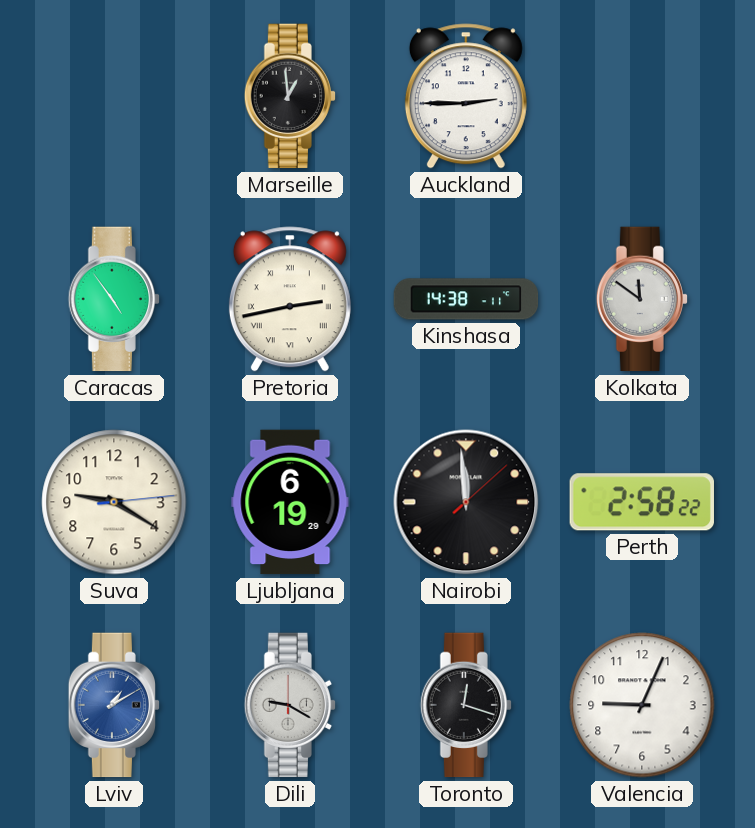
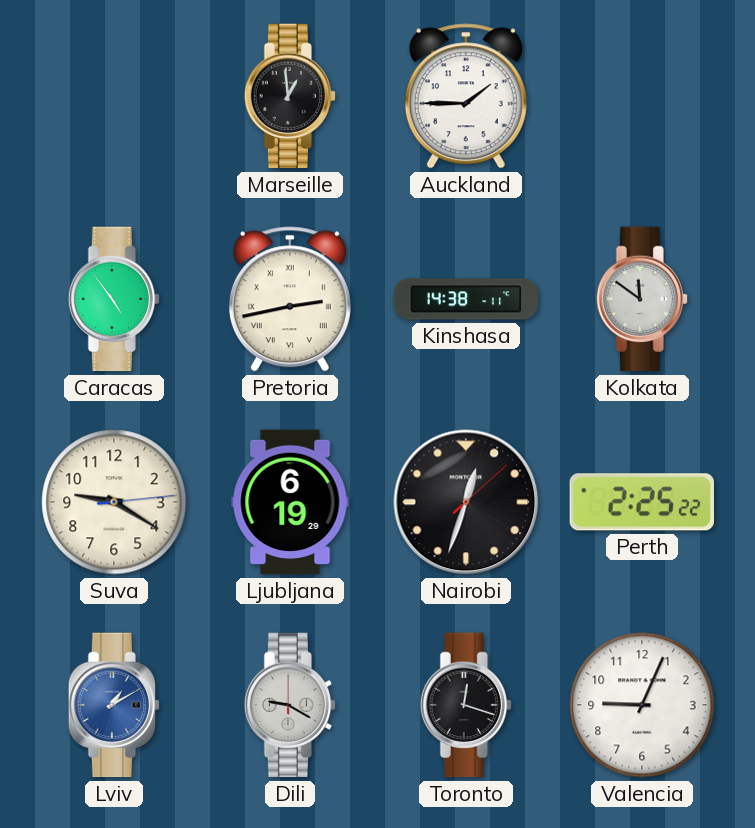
Auckland: 2:45 -> 1:45
Nairobi: 11:59 -> 12:33
Perth: 2:58 -> 2:25
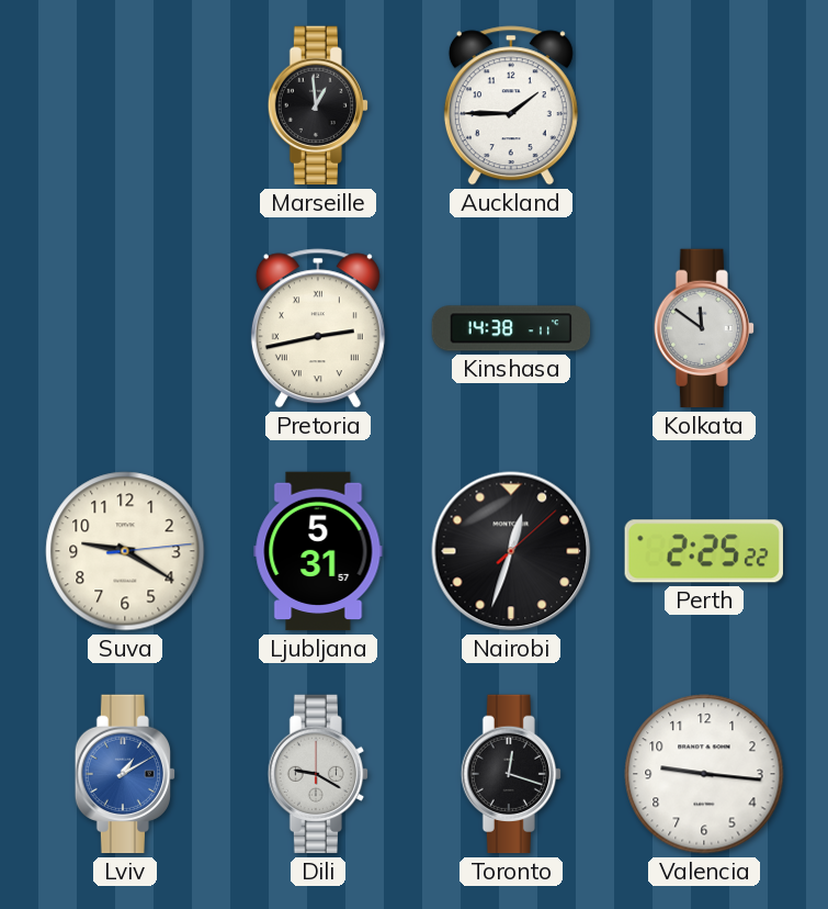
Caracas: 4:54 -> none
Ljubljana: 6:19 -> 5:31
Valencia: 9:04 -> 9:16
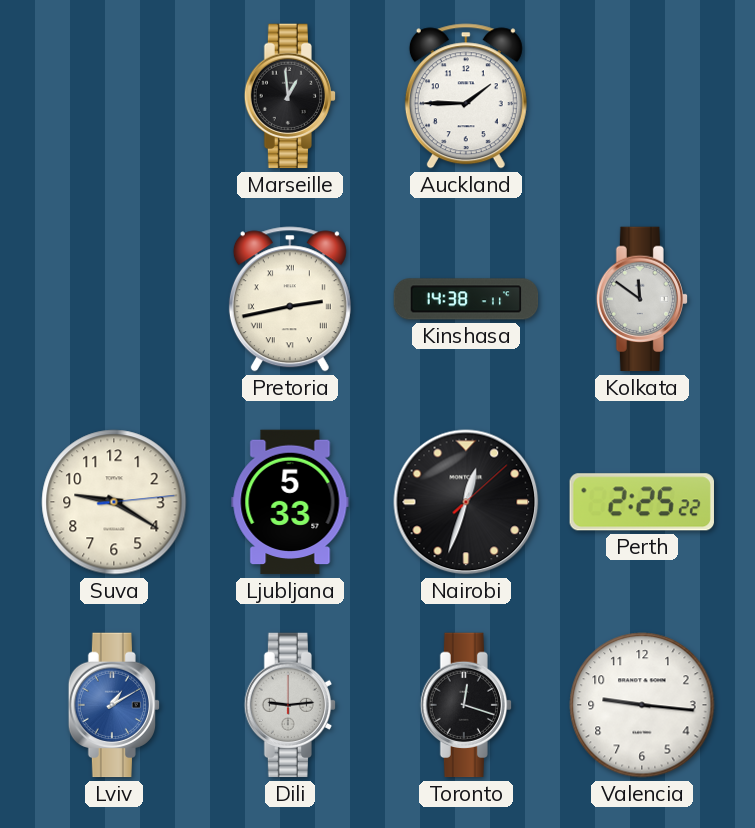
Ljubljana: 5:31 -> 5:33
Dili: 9:20 -> 9:14
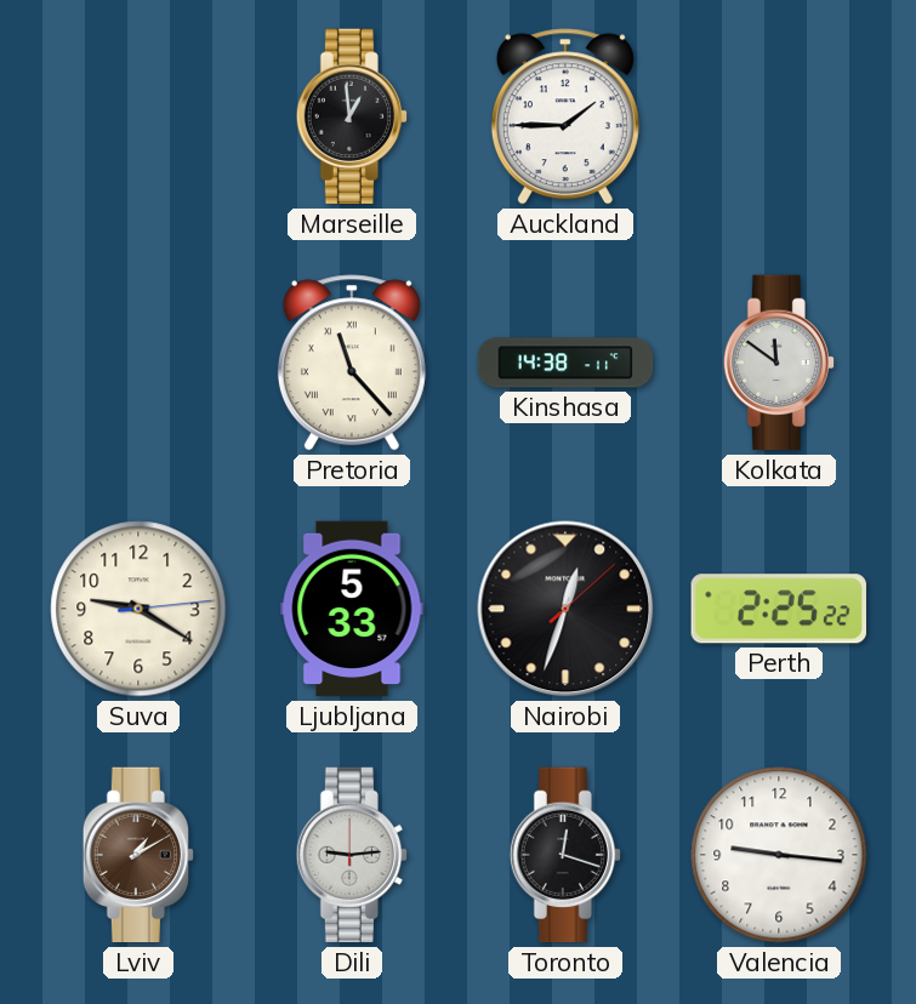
Pretoria: 2:43 -> 11:23
Lviv dial: blue -> brown
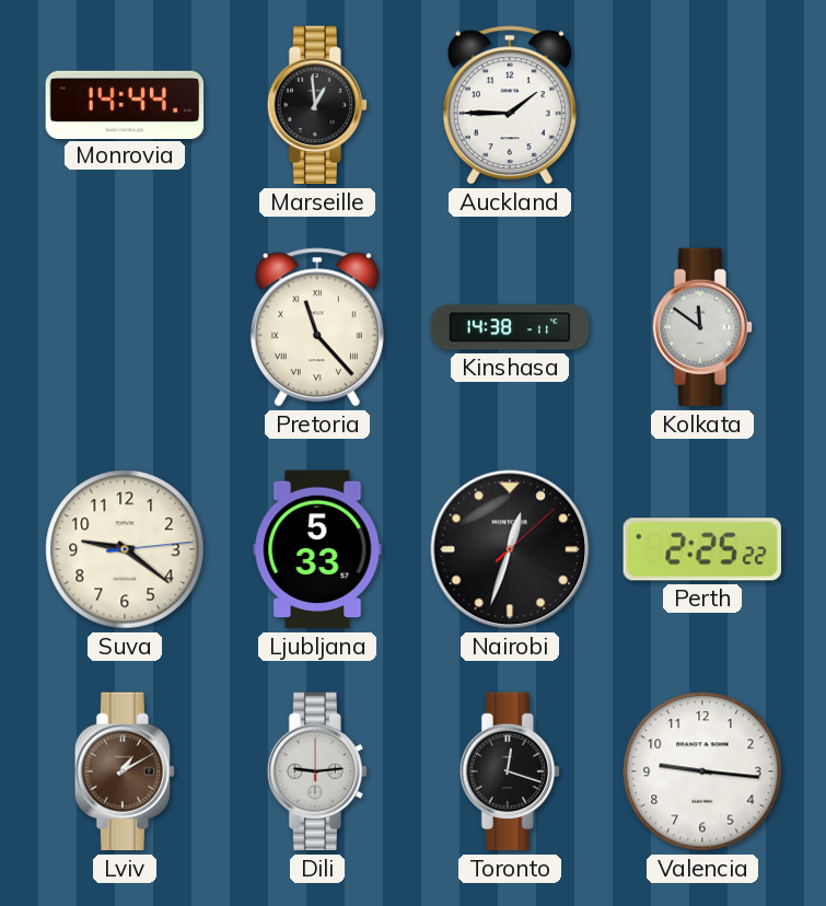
Monrovia: none -> 14:44
Suva: 9:20 -> 9:21
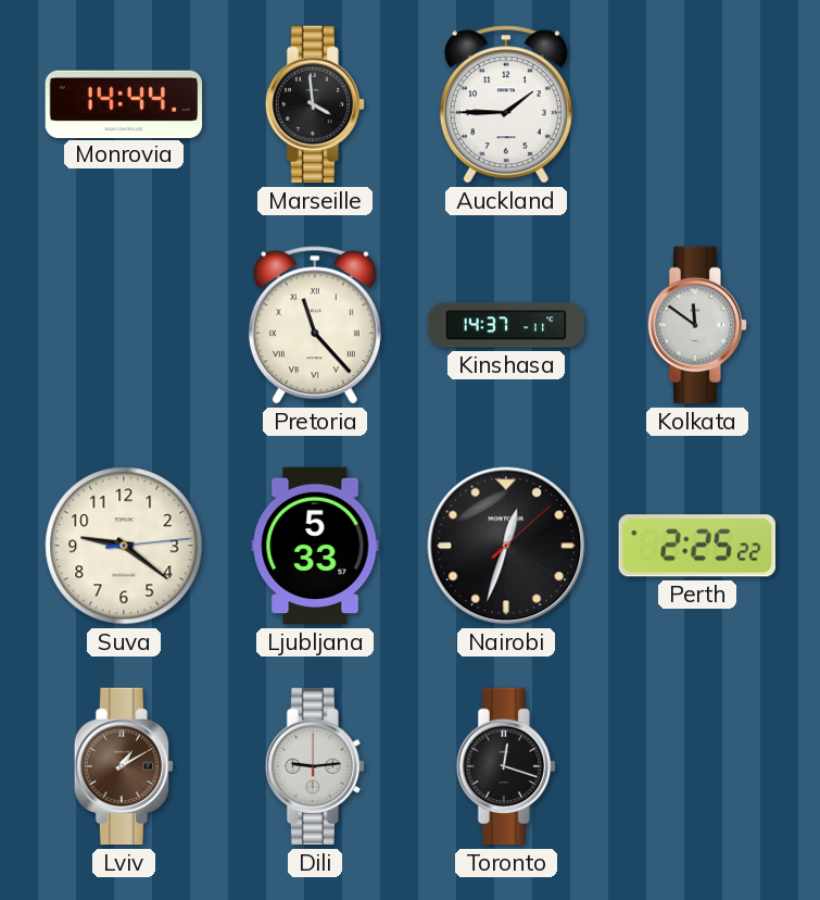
Marseille: 12:59 -> 3:59
Kinshasa: 14:38 -> 14:37
Valencia: 9:16 -> none
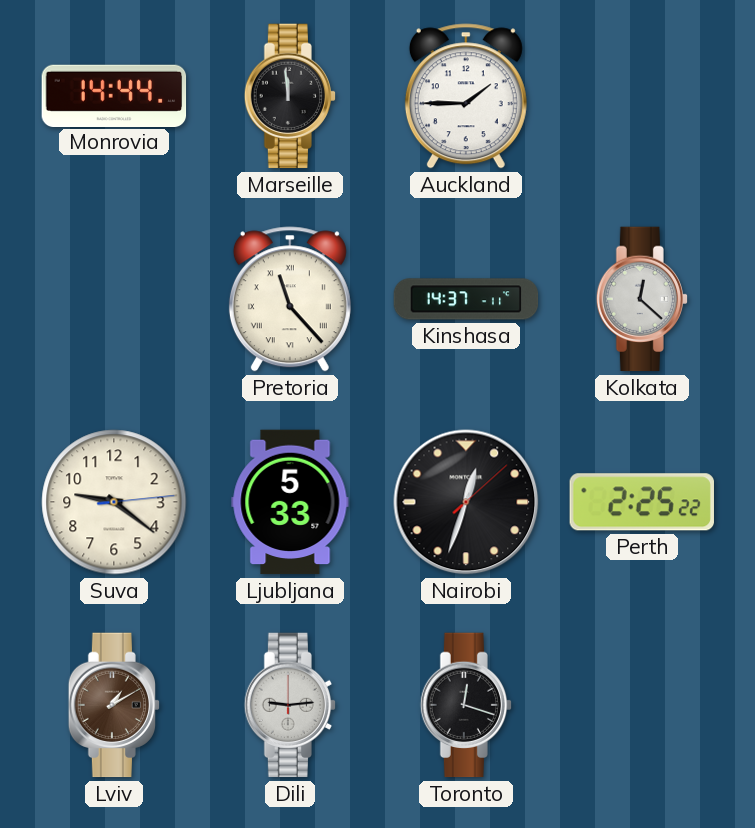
Marseille: 3:59 -> 11:59
Kolkata: 11:51 -> 12:22
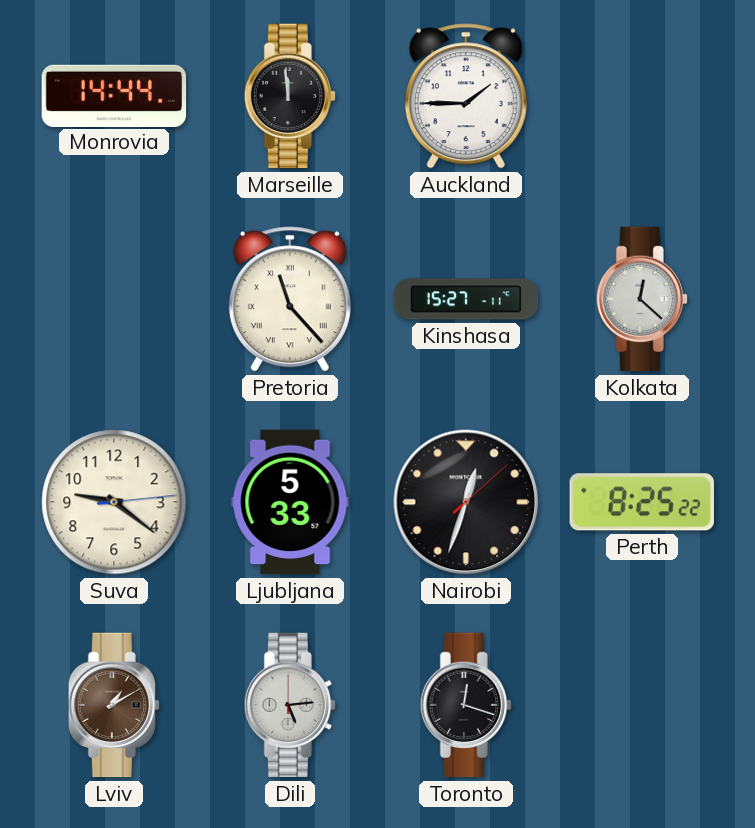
Kinshasa: 14:37 -> 15:27
Perth: 2:25 -> 8:25
Dili: 9:14 -> 5:14
